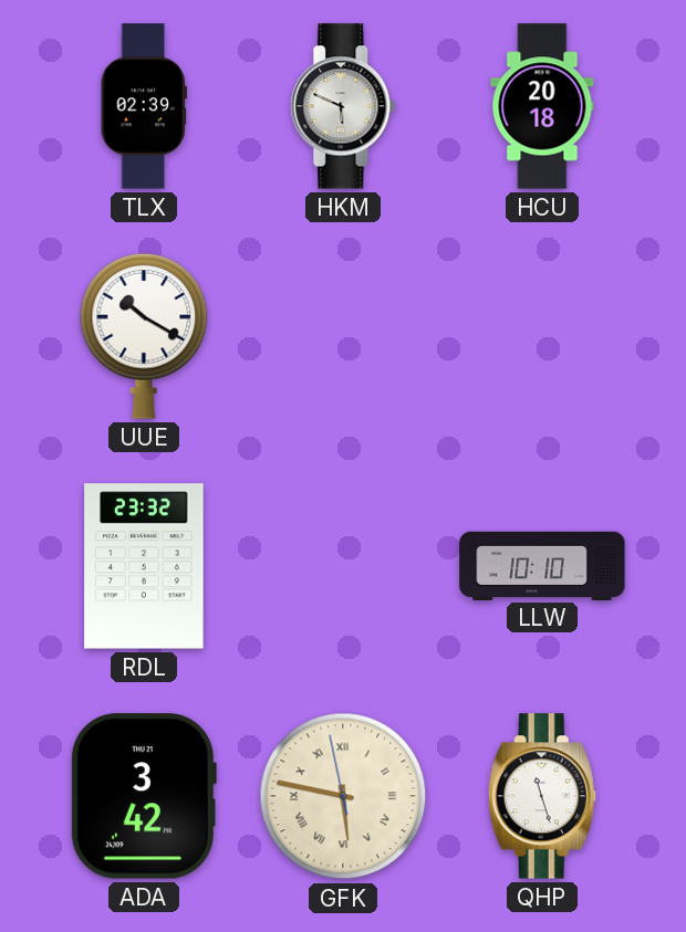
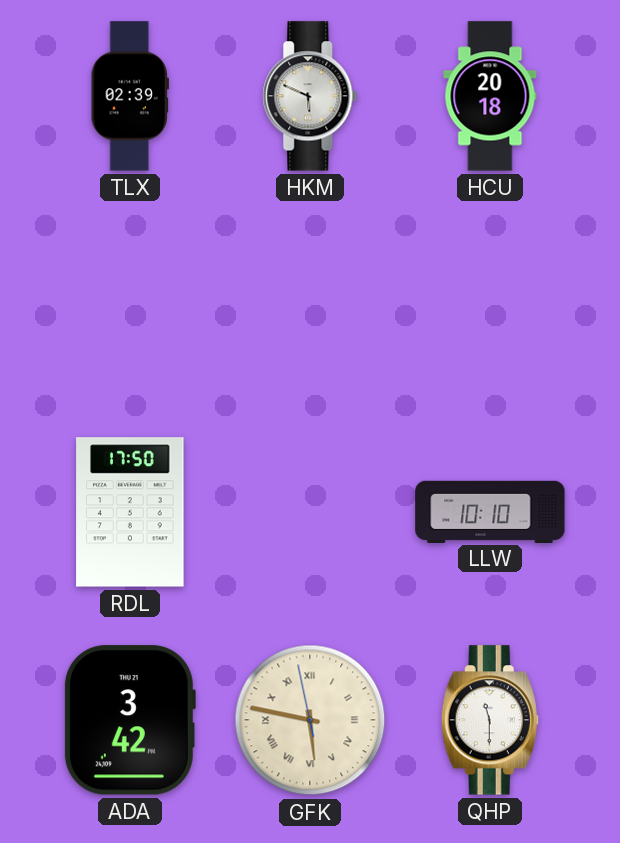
UUE: 10:20 -> none
RDL: 23:32 -> 17:50
QHP: 11:27 -> 11:30
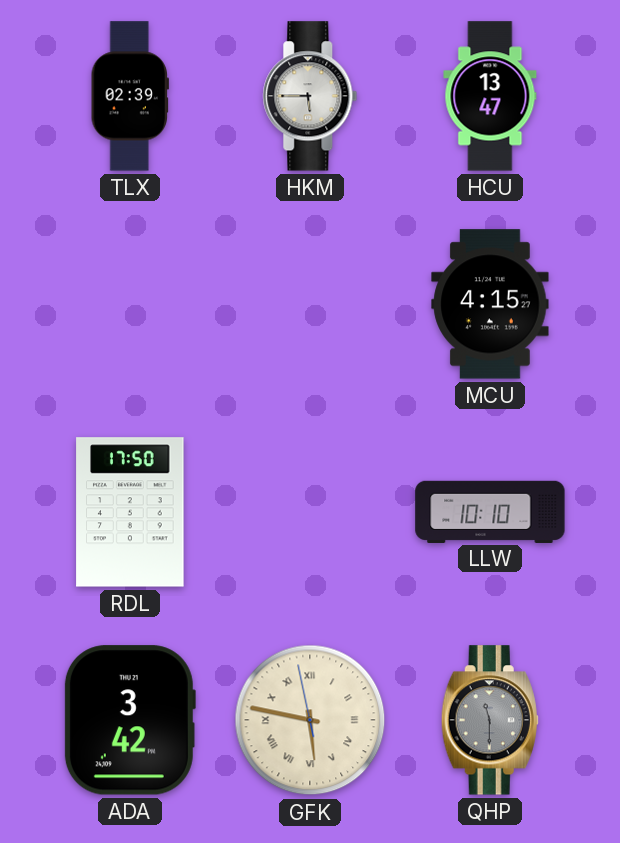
HKM: 5:49 -> 5:45
HCU: 20:18 -> 13:47
MCU: none -> 4:15
QHP dial: white -> grey
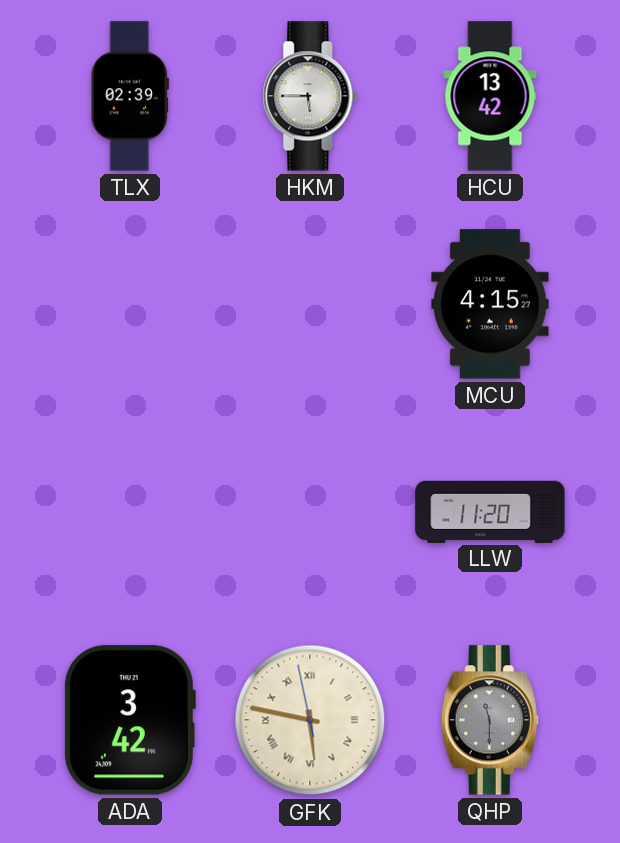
HCU: 13:47 -> 13:42
RDL: 17:50 -> none
LLW: 10:10 -> 11:20
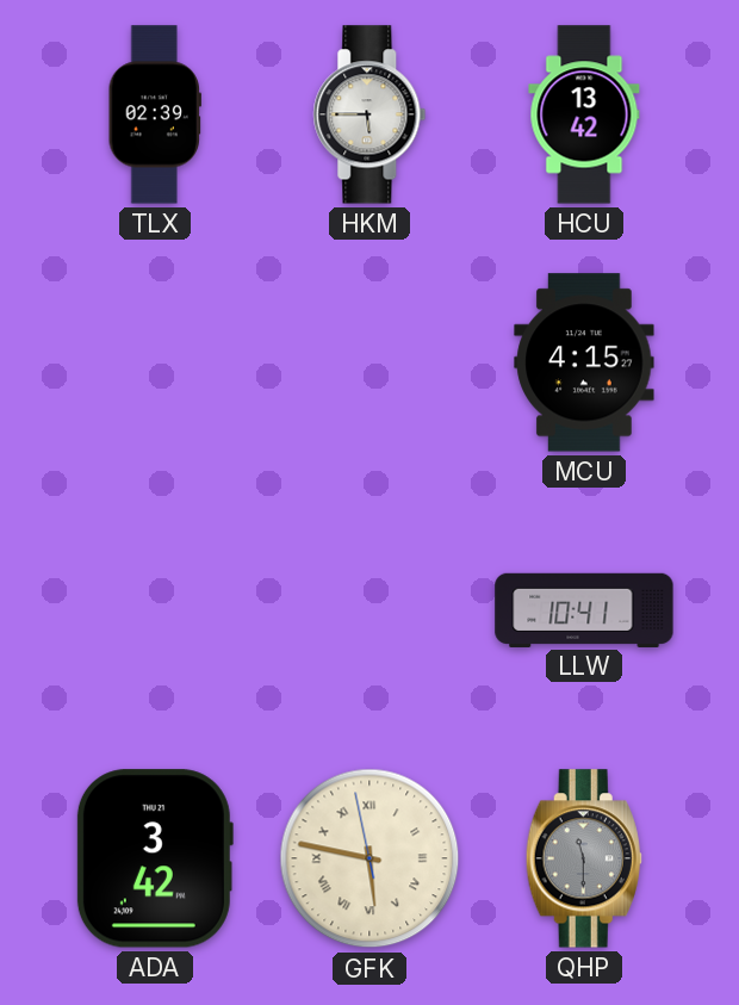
LLW: 11:20 -> 10:41
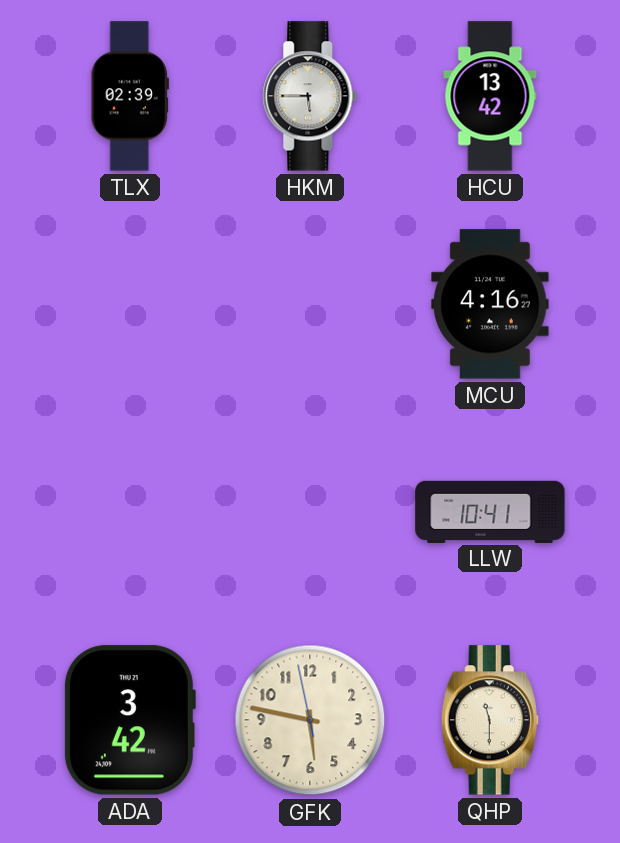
MCU: 4:15 -> 4:16
GFK numerals: Roman -> Arabic
QHP dial: grey -> cream
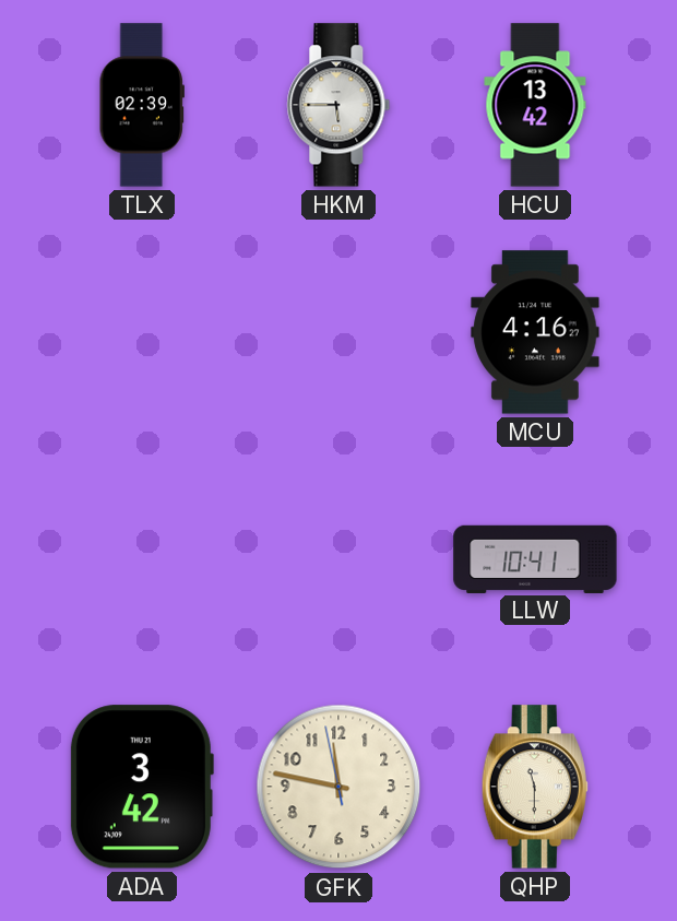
GFK: 5:46 -> 11:46
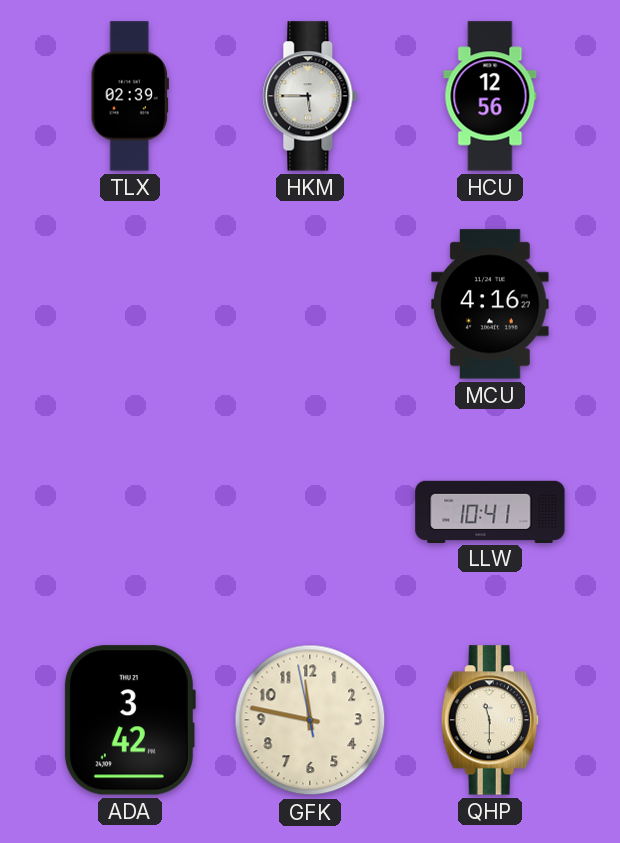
HCU: 13:42 -> 12:56
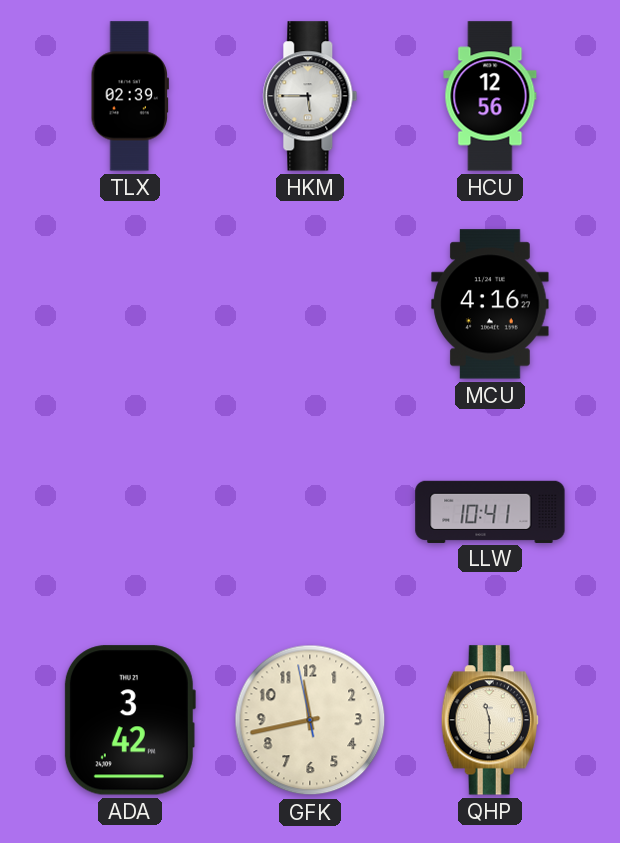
GFK: 11:46 -> 11:42
